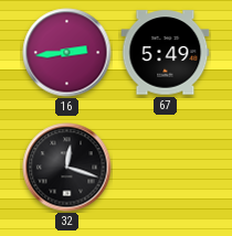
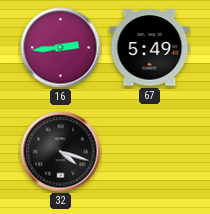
32: 12:18 -> 4:18
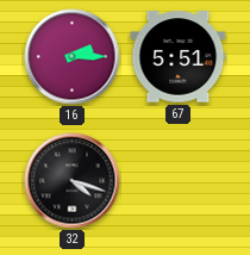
16: 2:44 -> 2:15
67: 5:49 -> 5:51
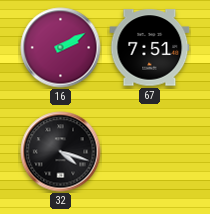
16: 2:15 -> 2:10
67: 5:51 -> 7:51
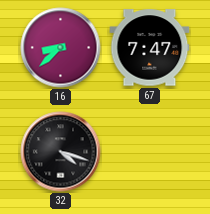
16: 2:10 -> 8:38
67: 7:51 -> 7:47
